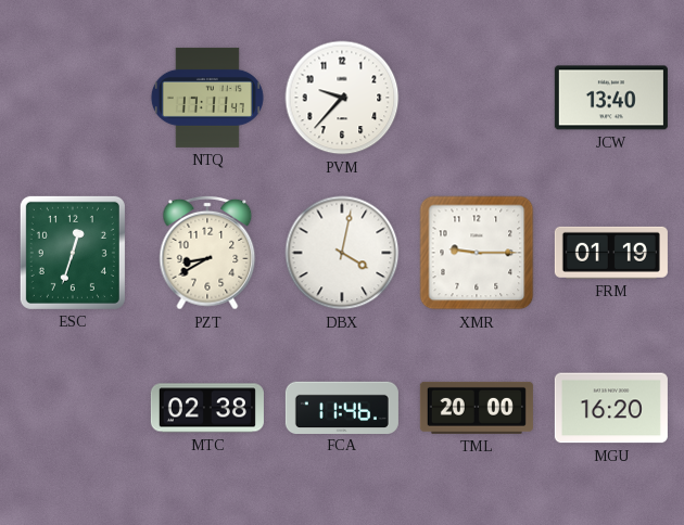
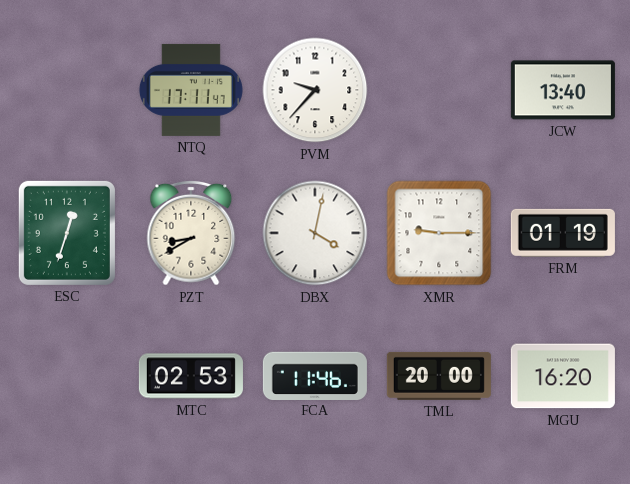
MTC: 02:38 -> 02:53
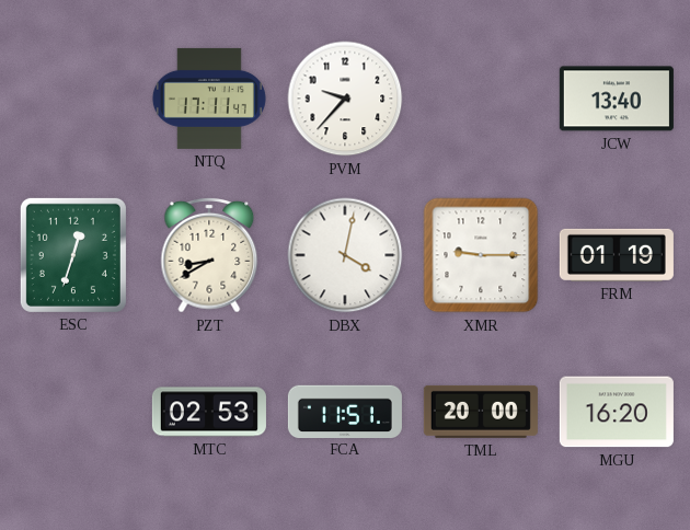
FCA: 11:46 -> 11:51
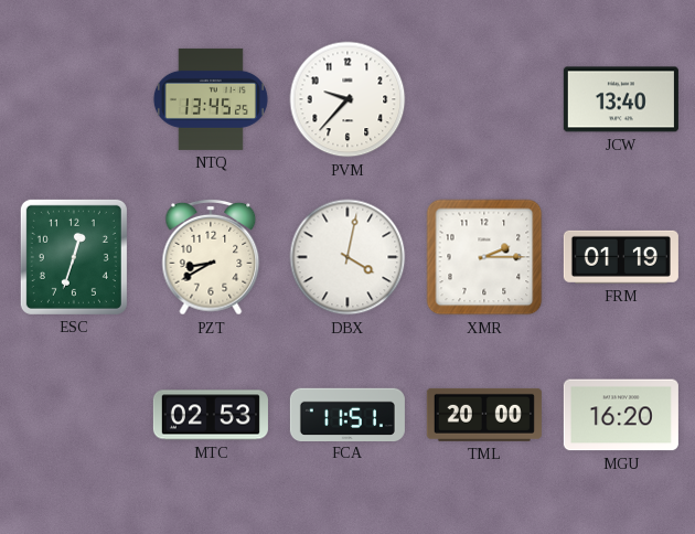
NTQ: 17:11 -> 13:45
XMR: 9:15 -> 2:15
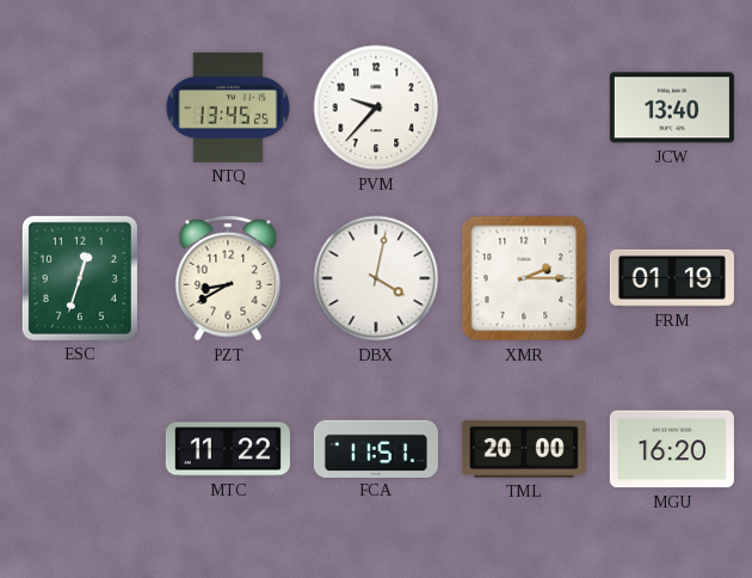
MTC: 02:53 -> 11:22
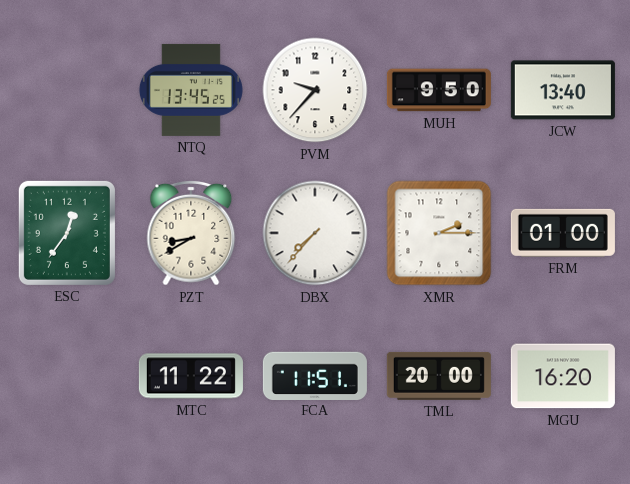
MUH: none -> 9:50
ESC: 12:33 -> 12:36
DBX: 4:02 -> 7:37
FRM: 01:19 -> 01:00
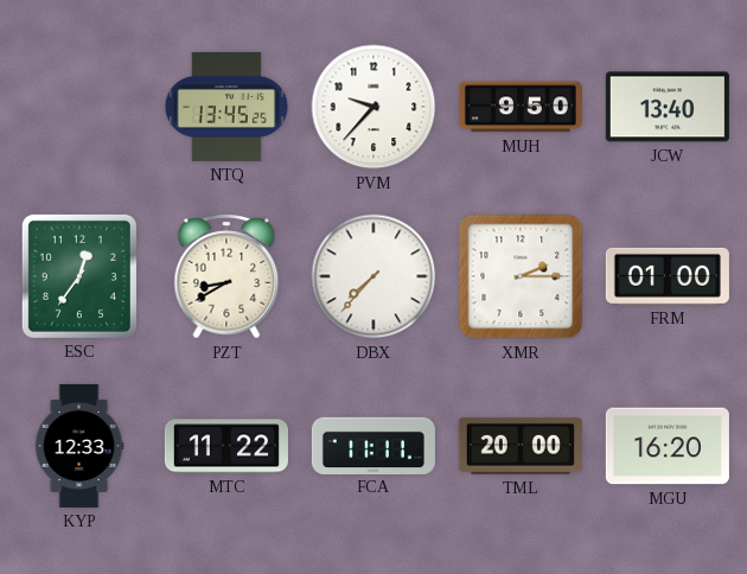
KYP: none -> 12:33
FCA: 11:51 -> 11:11
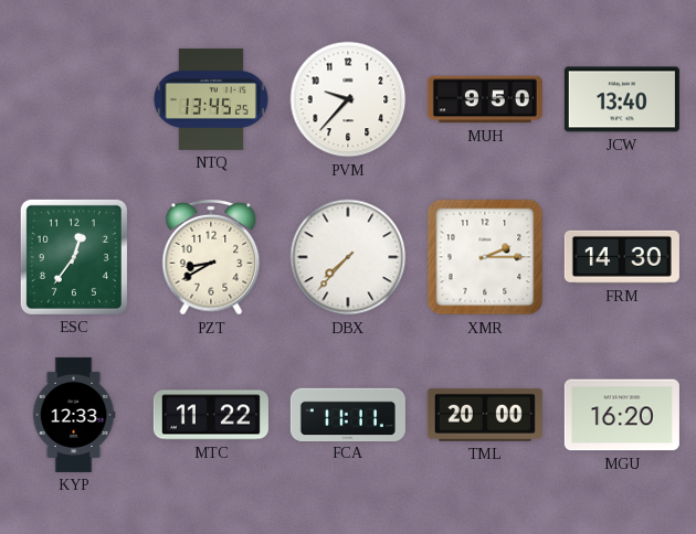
FRM: 01:00 -> 14:30
